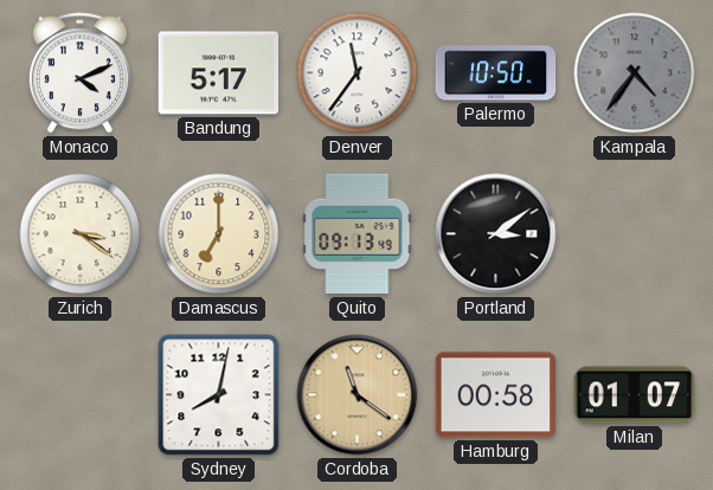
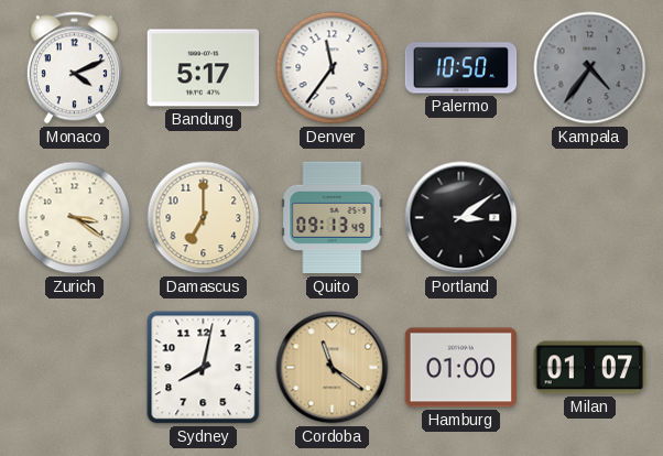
Hamburg: 00:58 -> 01:00
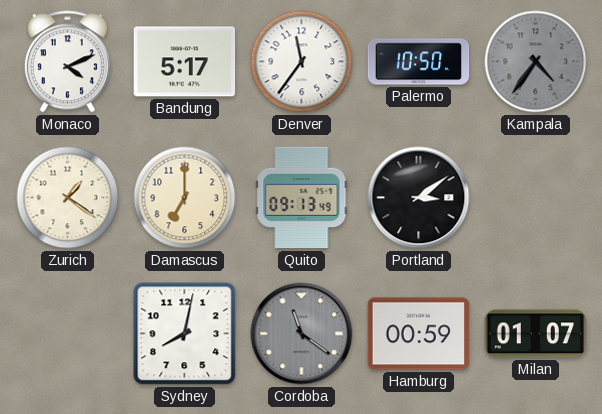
Zurich: 3:21 -> 1:21
Cordoba dial: champagne -> grey
Hamburg: 01:00 -> 00:59
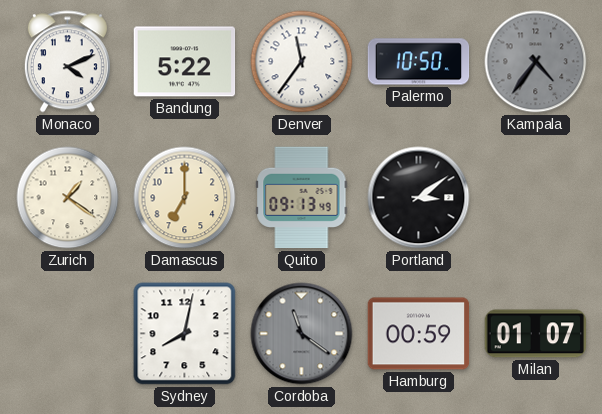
Bandung: 5:17 -> 5:22
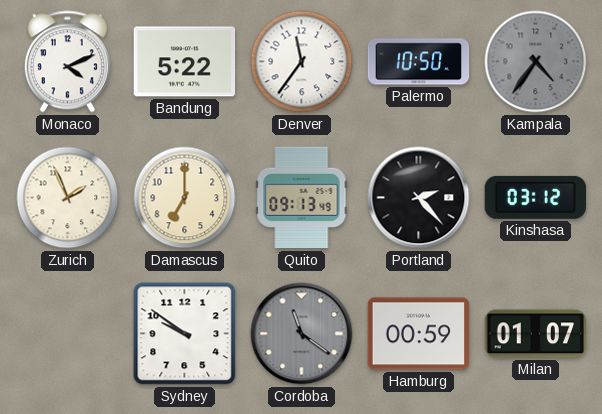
Zurich: 1:21 -> 1:56
Portland: 3:09 -> 2:23
Kinshasa: none -> 03:12
Sydney: 8:02 -> 9:51
